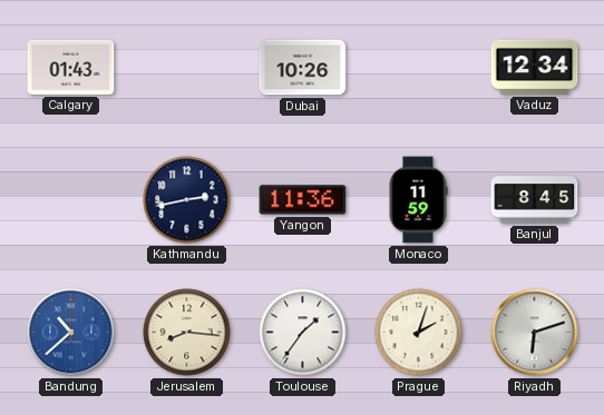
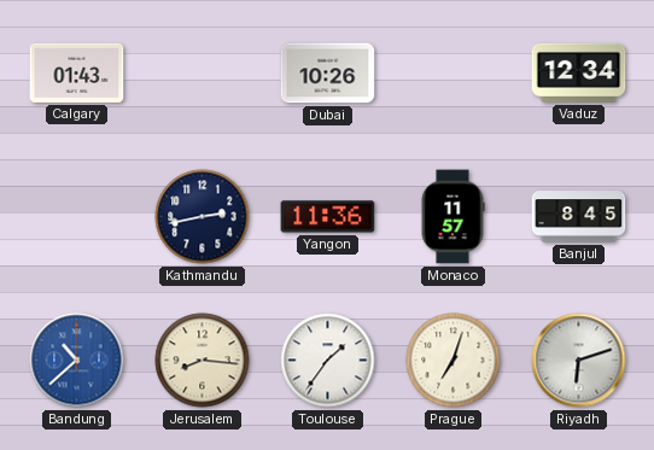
Monaco: 11:59 -> 11:57
Prague: 2:03 -> 7:03
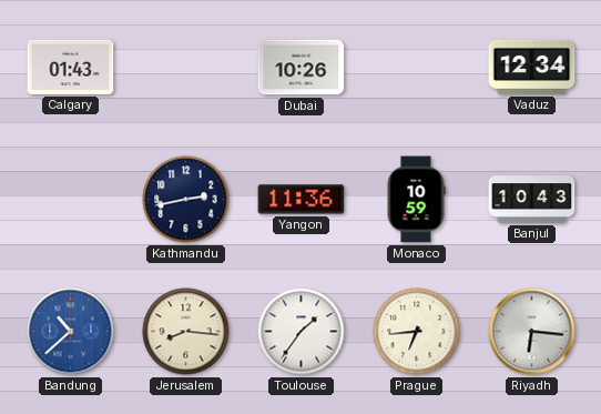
Monaco: 11:57 -> 10:59
Banjul: 8:45 -> 10:43
Prague: 7:03 -> 6:44
Riyadh: 6:12 -> 6:16
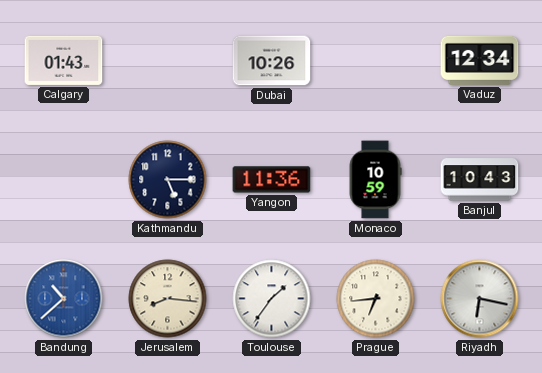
Kathmandu: 2:43 -> 5:15
Riyadh: 6:16 -> 6:17
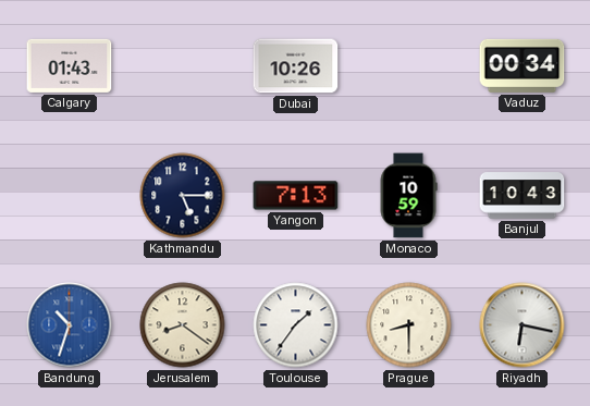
Vaduz: 12:34 -> 00:34
Yangon: 11:36 -> 7:13
Bandung: 10:38 -> 10:33
Jerusalem: 8:16 -> 8:21
Prague: 6:44 -> 8:30
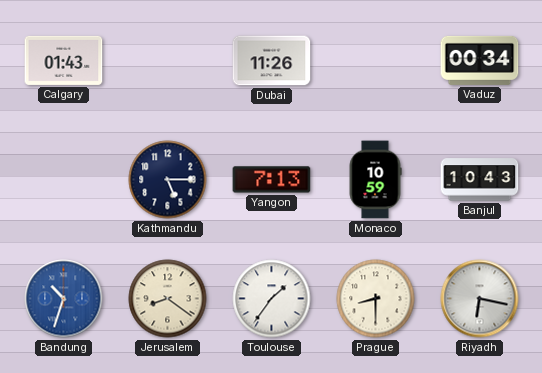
Dubai: 10:26 -> 11:26
